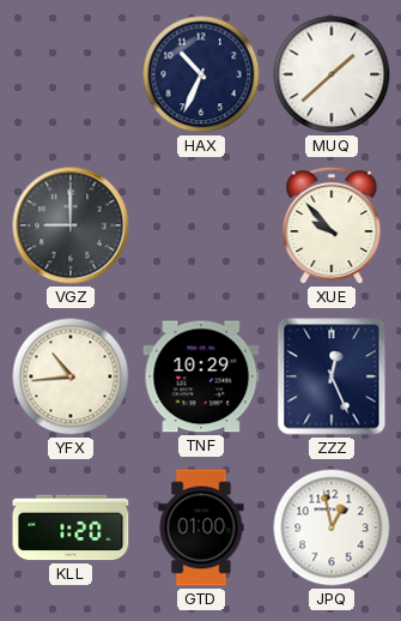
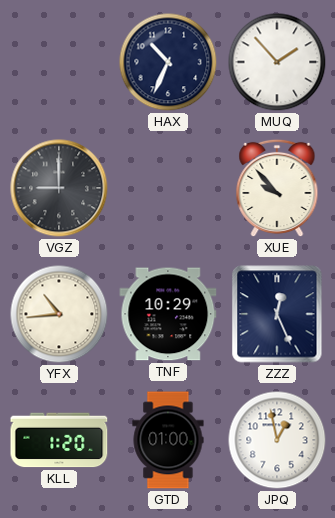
MUQ: 1:38 -> 1:53
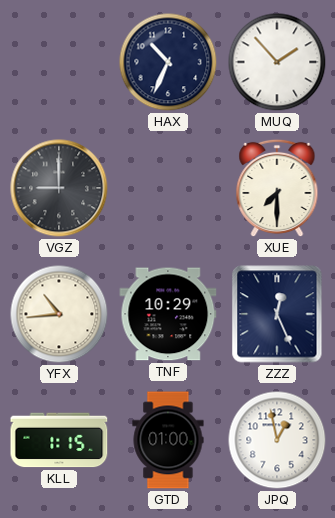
XUE: 9:53 -> 7:30
KLL: 1:20 -> 1:15
